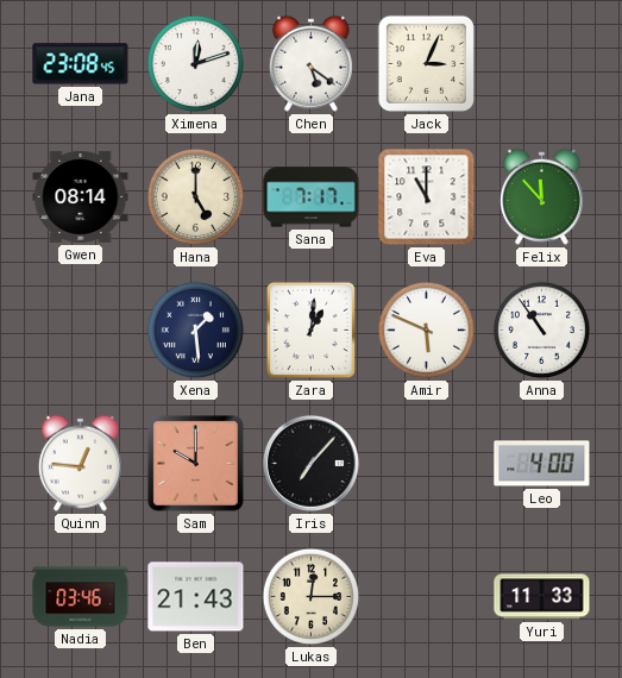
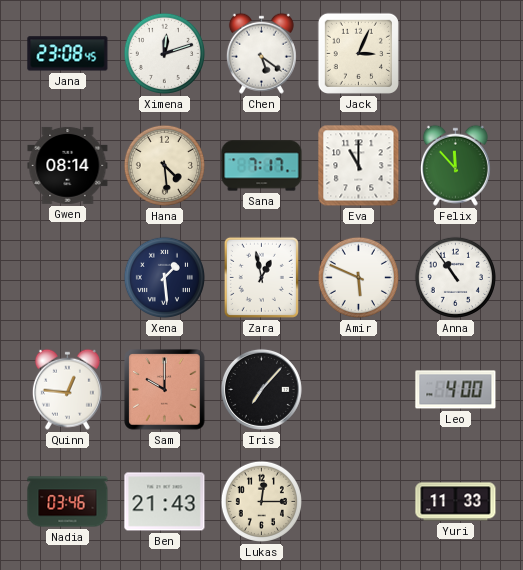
Hana: 5:00 -> 4:29
Zara: 1:01 -> 12:58
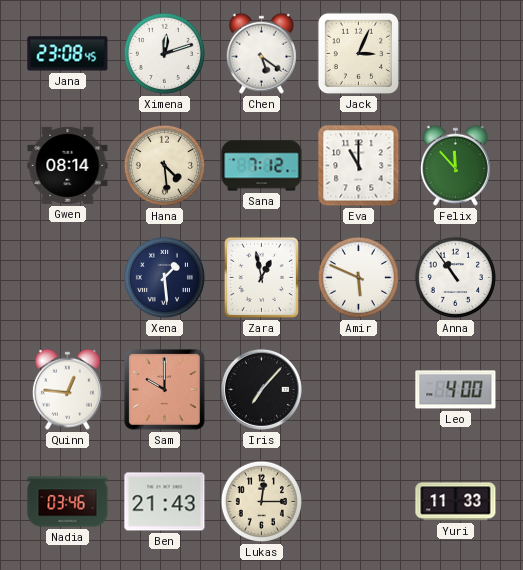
Sana: 7:17 -> 7:12
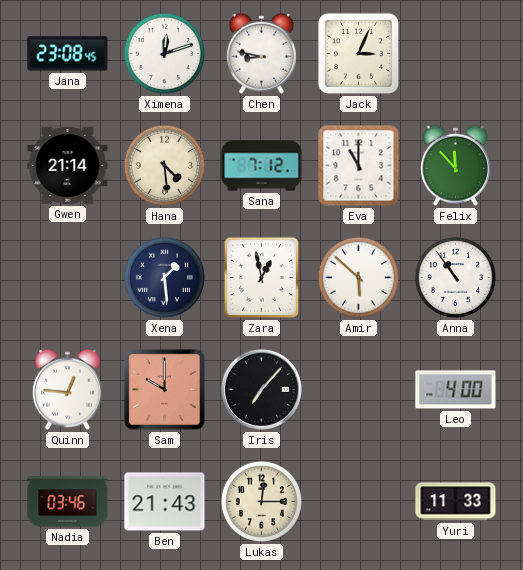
Chen: 5:21 -> 8:47
Gwen: 08:14 -> 21:14
Amir: 5:49 -> 5:52
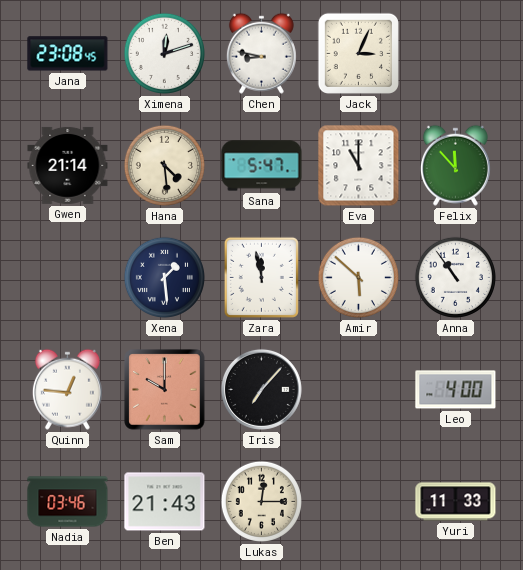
Sana: 7:12 -> 5:47
Zara: 12:58 -> 11:58
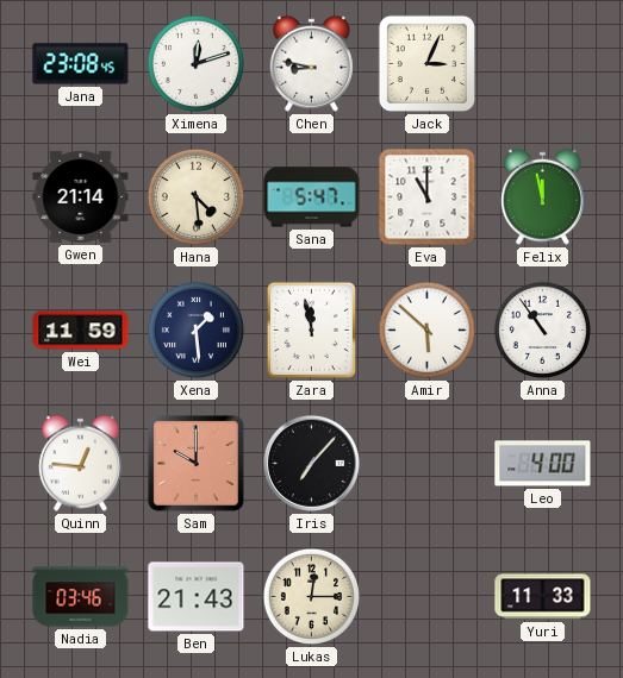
Felix: 11:53 -> 11:58
Wei: none -> 11:59
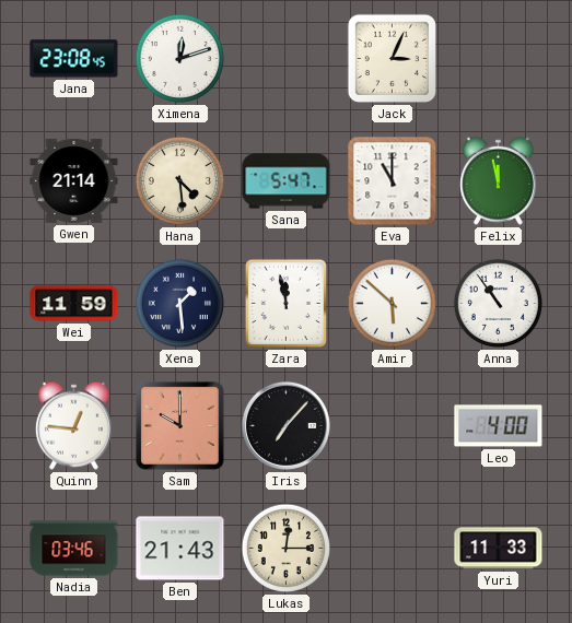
Chen: 8:47 -> none
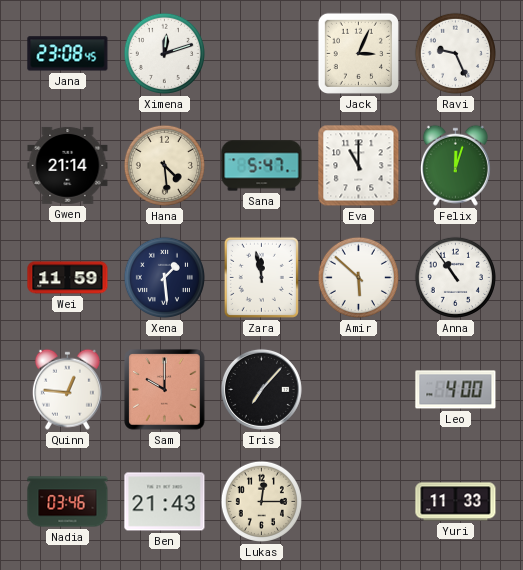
Ravi: none -> 9:26
Felix: 11:58 -> 12:03
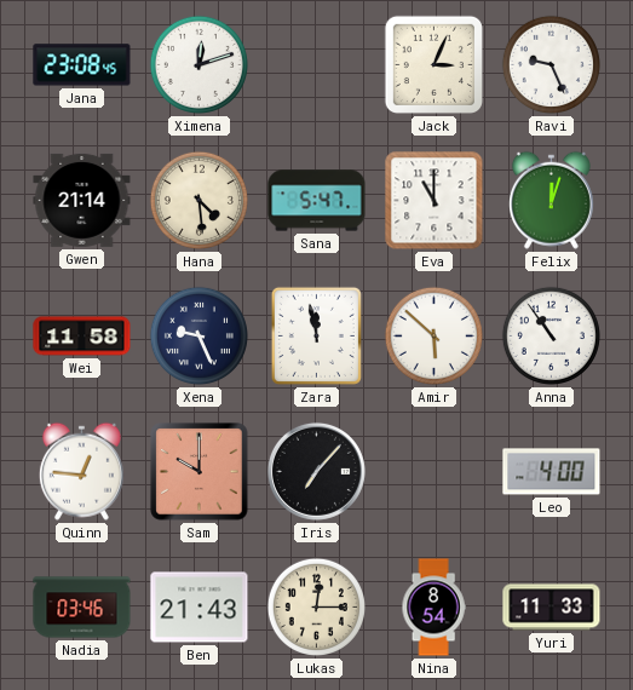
Wei: 11:59 -> 11:58
Xena: 1:29 -> 9:26
Nina: none -> 8:54
